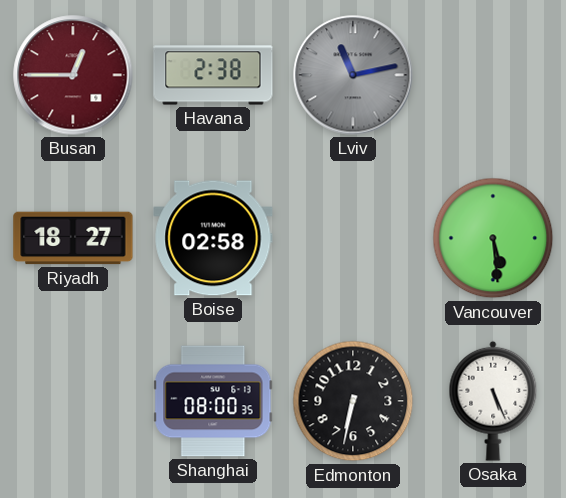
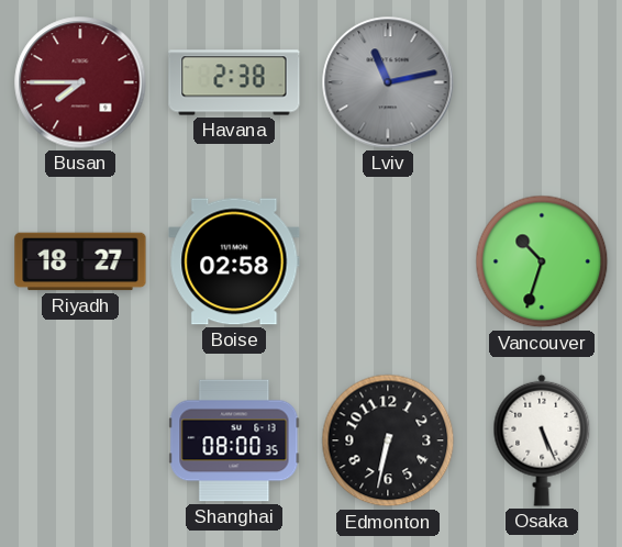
Busan: 12:45 -> 7:45
Vancouver: 5:29 -> 10:33
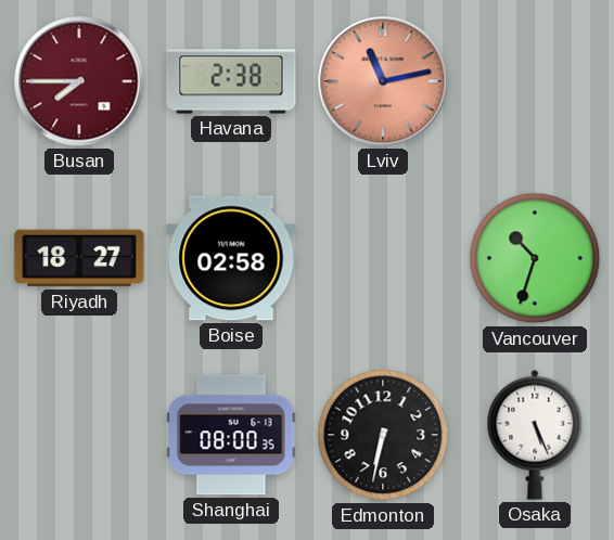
Lviv dial: grey -> salmon
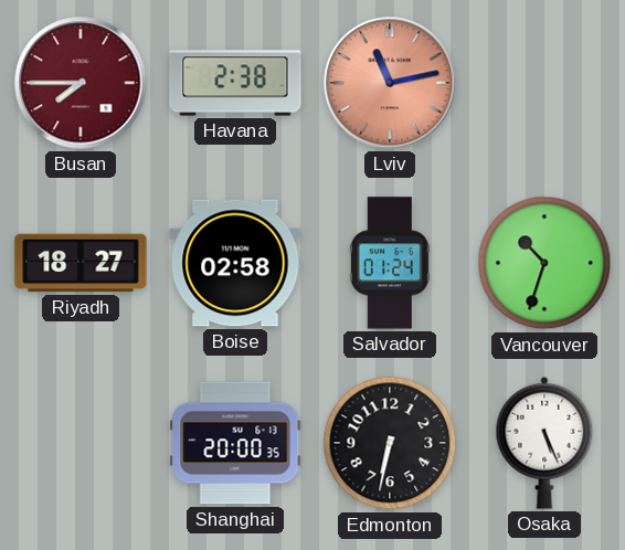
Salvador: none -> 01:24
Shanghai: 08:00 -> 20:00
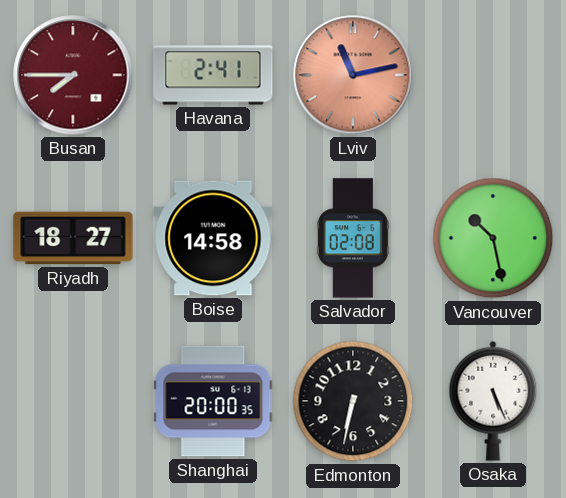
Havana: 2:38 -> 2:41
Boise: 02:58 -> 14:58
Salvador: 01:24 -> 02:08
Vancouver: 10:33 -> 10:28
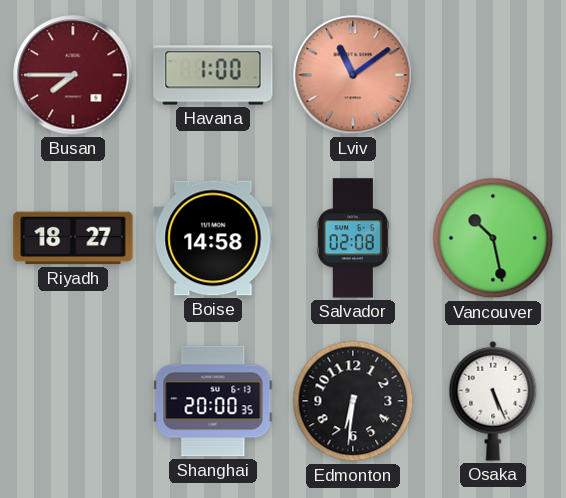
Havana: 2:41 -> 1:00
Lviv: 11:13 -> 11:09
Edmonton: 6:32 -> 6:31
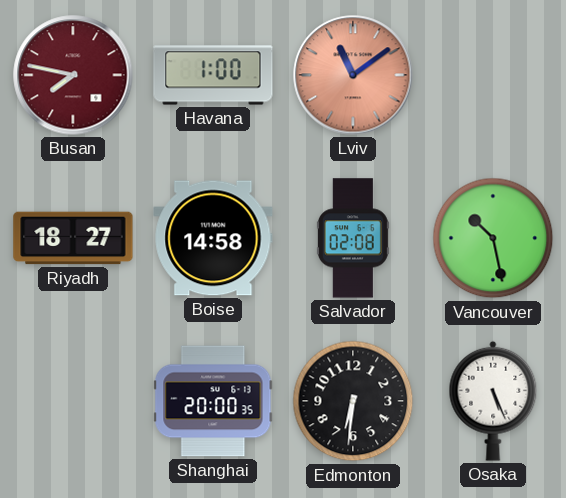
Busan: 7:45 -> 7:47
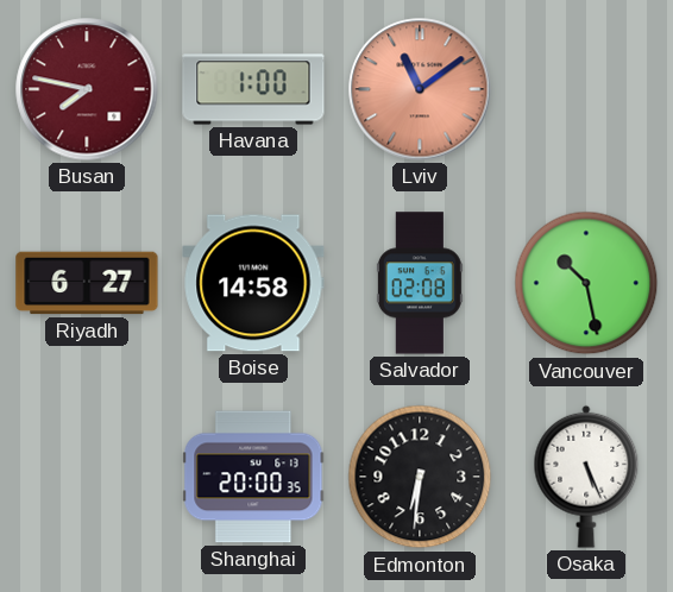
Riyadh: 18:27 -> 6:27
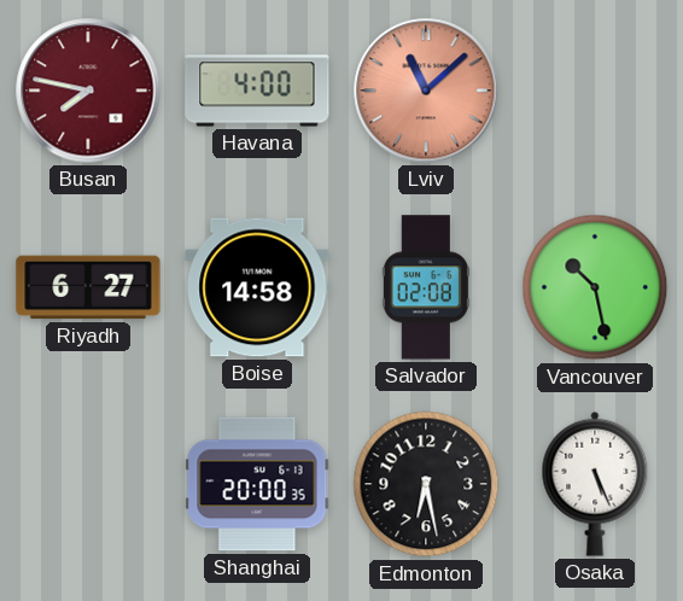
Havana: 1:00 -> 4:00
Lviv: 11:09 -> 11:08
Edmonton: 6:31 -> 6:28
